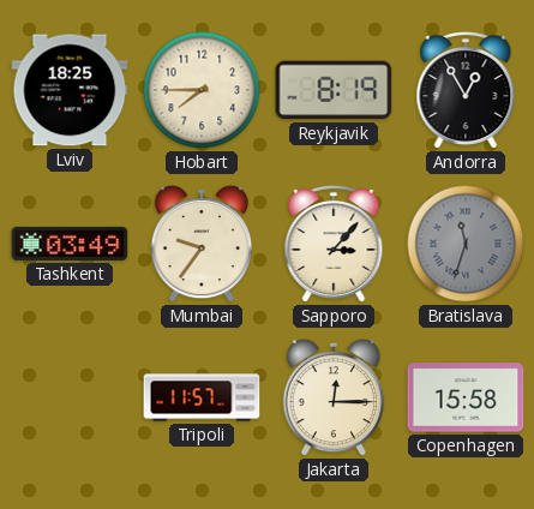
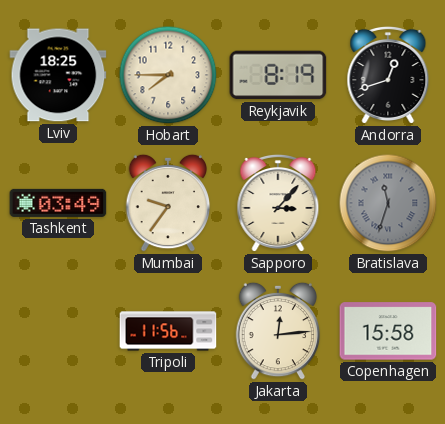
Andorra: 12:55 -> 12:42
Tripoli: 11:57 -> 11:56
Jakarta: 12:15 -> 12:14
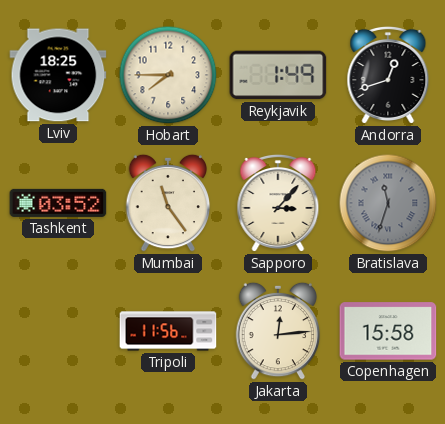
Reykjavik: 8:19 -> 1:49
Tashkent: 03:49 -> 03:52
Mumbai: 9:36 -> 11:24
